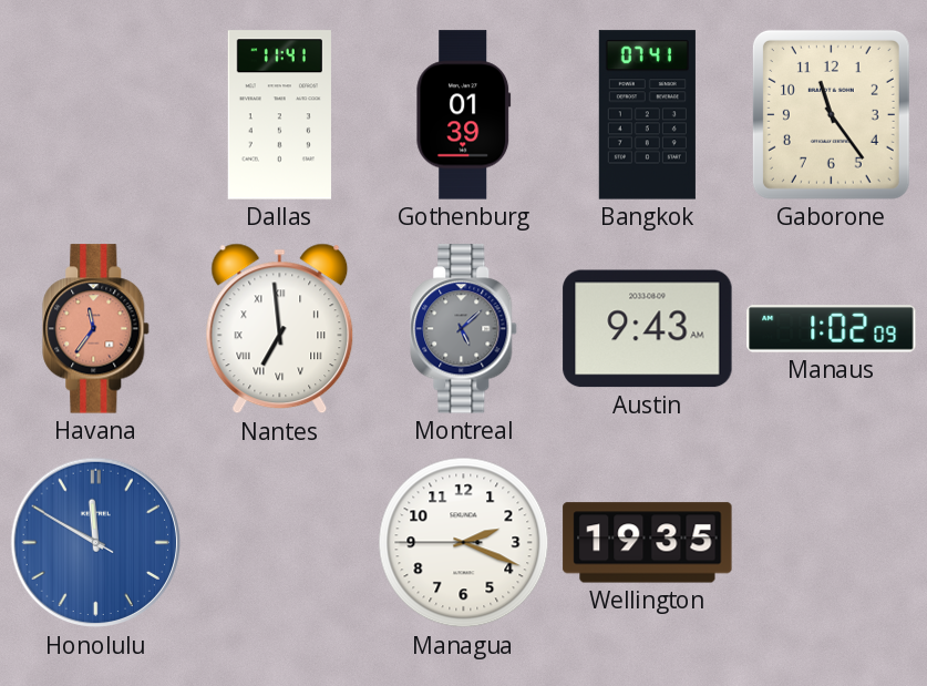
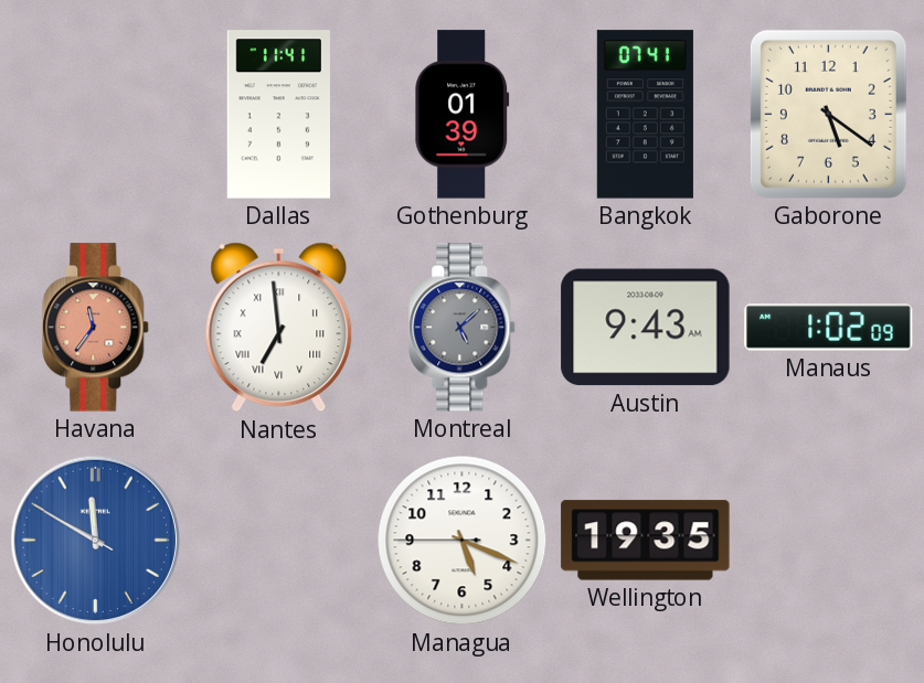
Gaborone: 11:24 -> 5:21
Managua: 2:18 -> 5:18
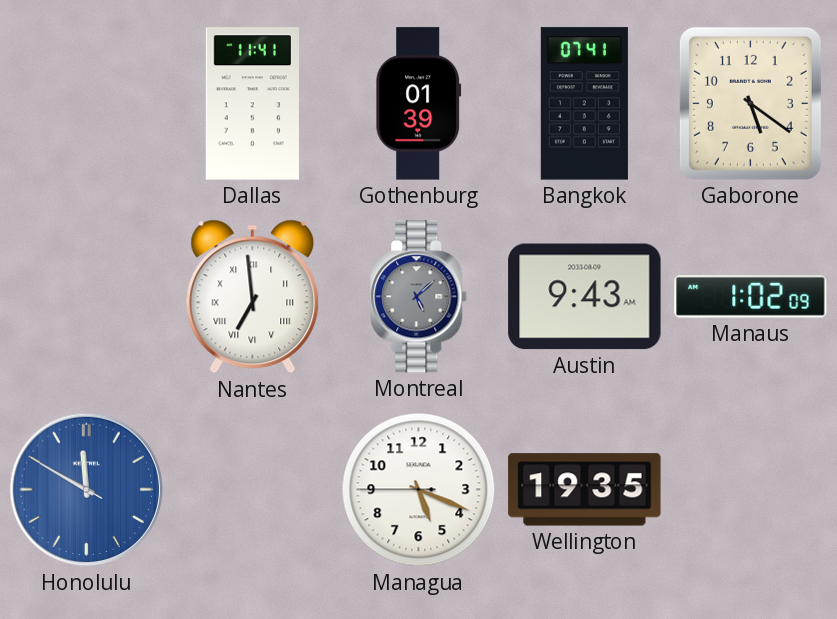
Havana: 11:36 -> none
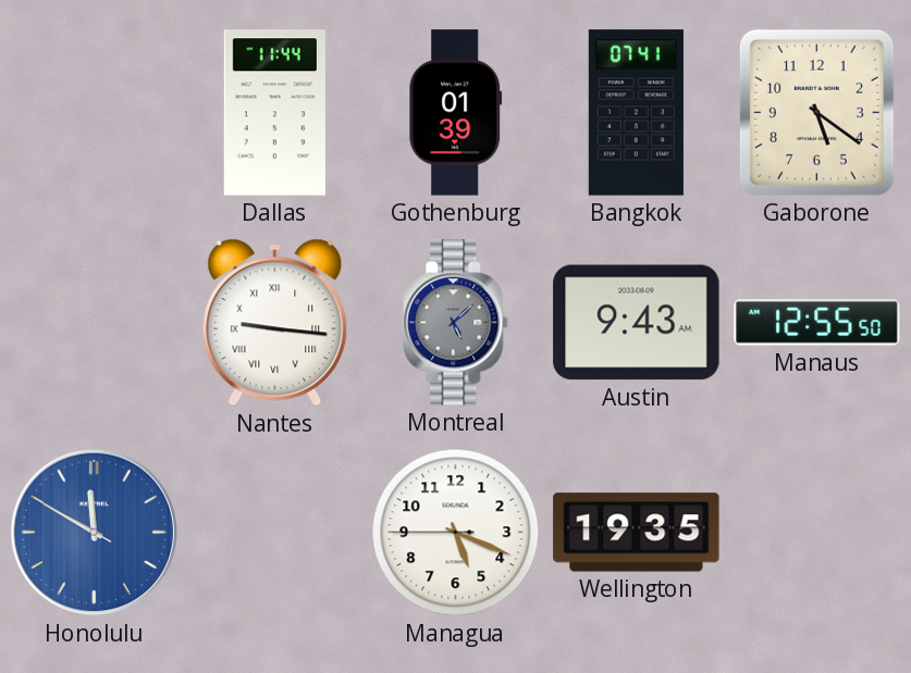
Dallas: 11:41 -> 11:44
Nantes: 6:59 -> 9:16
Manaus: 1:02 -> 12:55
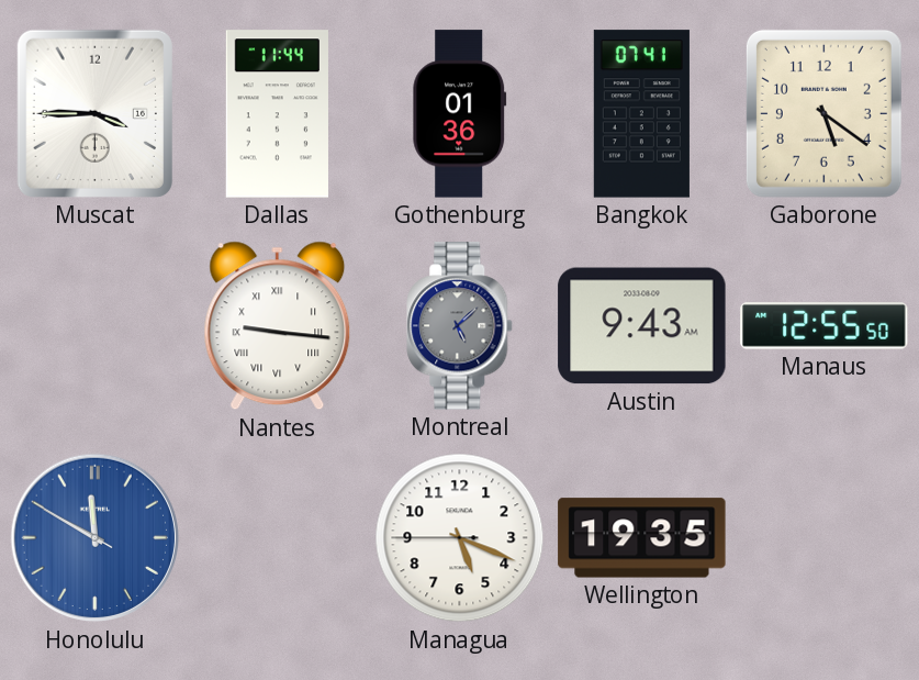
Muscat: none -> 3:45
Gothenburg: 01:39 -> 01:36
